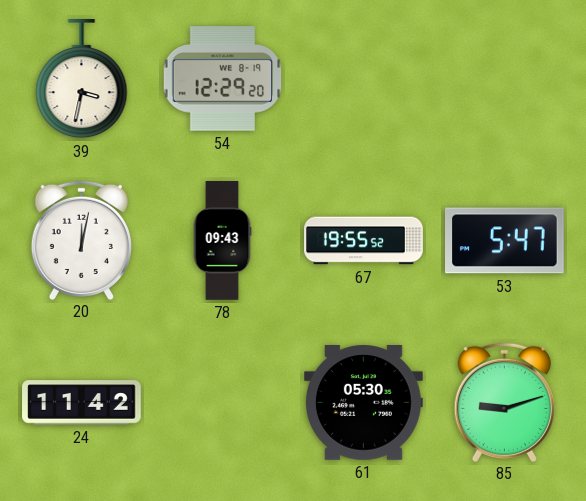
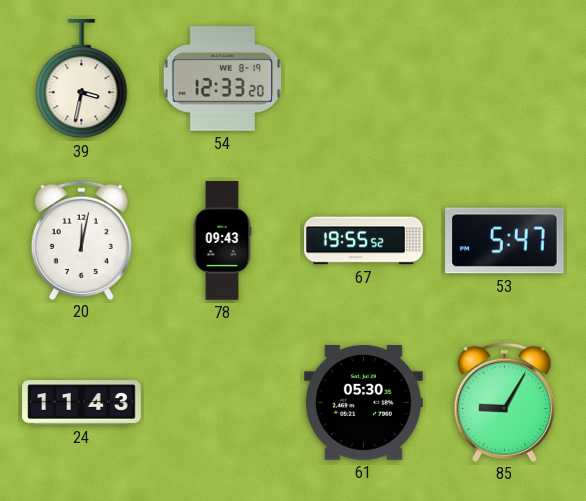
54: 12:29 -> 12:33
24: 11:42 -> 11:43
85: 9:12 -> 9:05
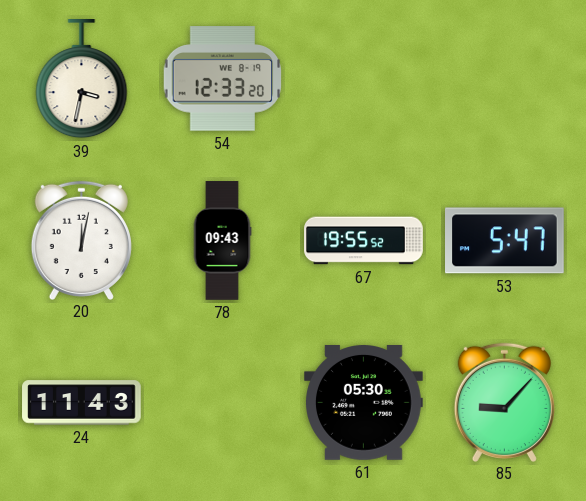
85: 9:05 -> 9:07
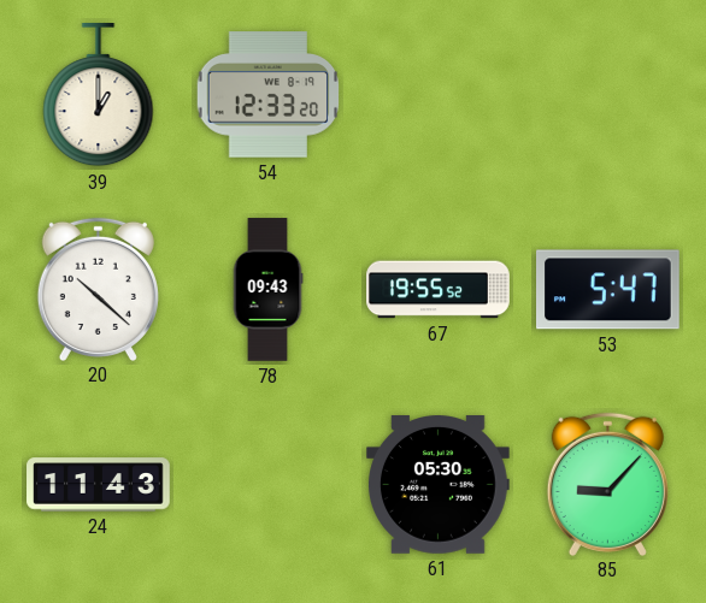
39: 3:32 -> 1:00
20: 12:02 -> 10:22
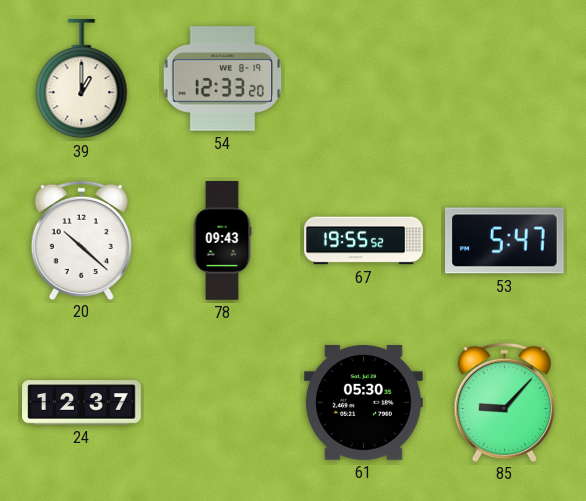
24: 11:43 -> 12:37
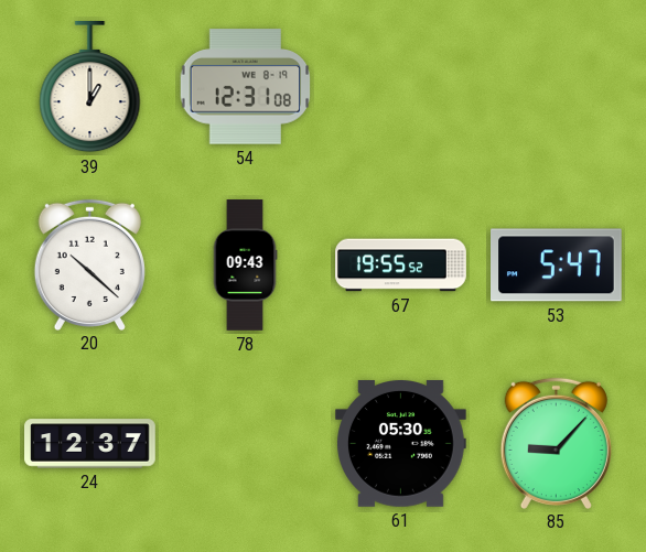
54: 12:33 -> 12:31
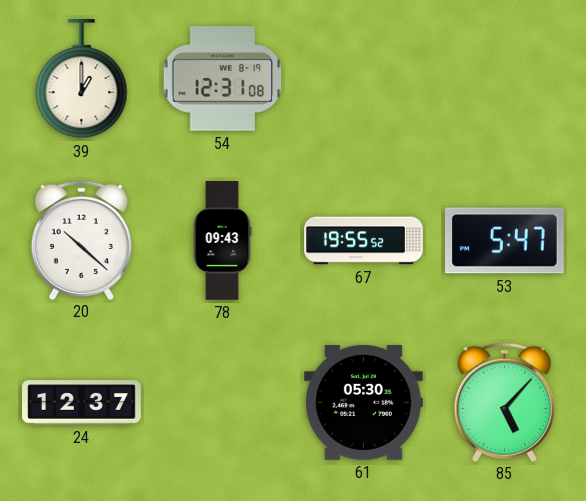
85: 9:07 -> 5:07
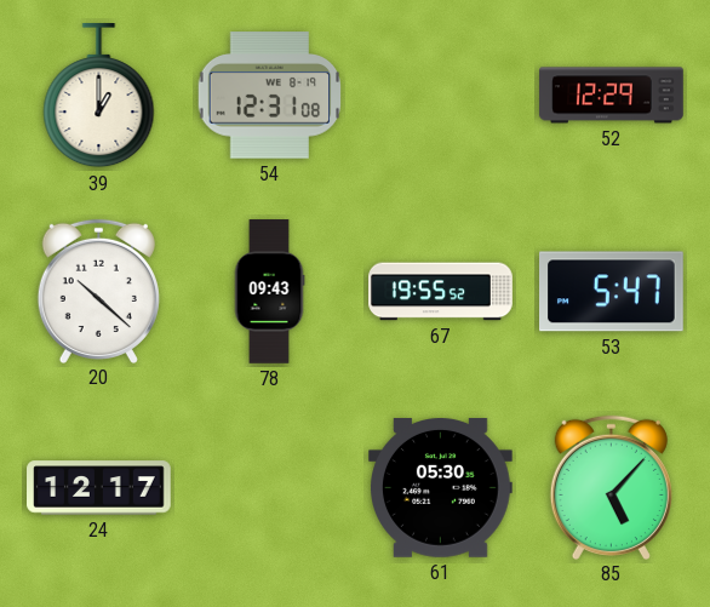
52: none -> 12:29
24: 12:37 -> 12:17
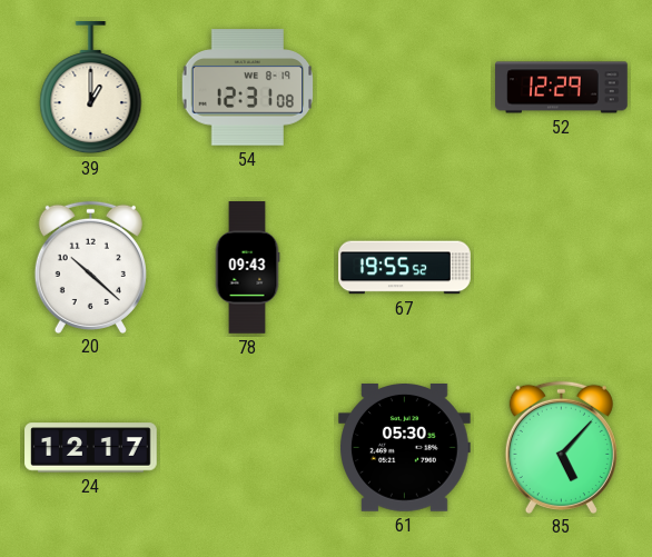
53: 5:47 -> none
